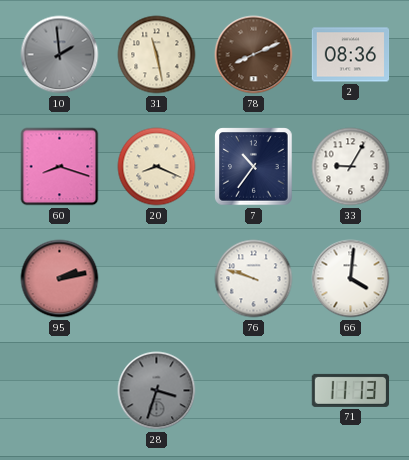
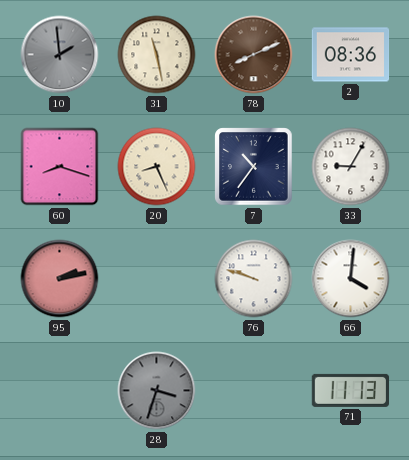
20: 8:19 -> 8:26
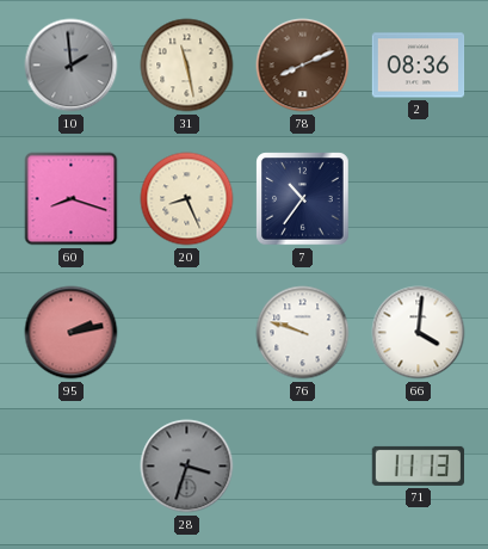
33: 9:05 -> none
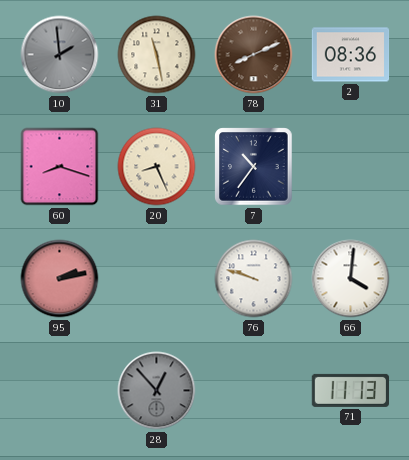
28: 3:33 -> 12:53
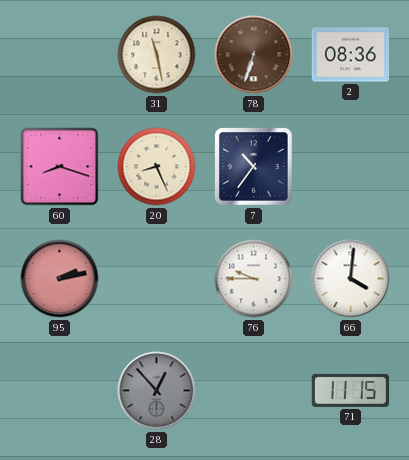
10: 1:59 -> none
78: 8:11 -> 6:33
76: 9:48 -> 9:45
71: 11:13 -> 11:15
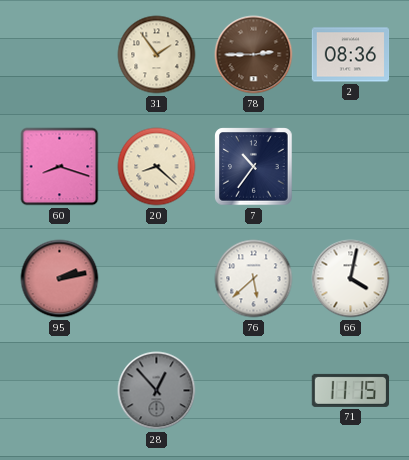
31: 11:28 -> 1:54
78: 6:33 -> 2:45
20: 8:26 -> 8:22
76: 9:45 -> 5:38
66: 4:01 -> 4:02
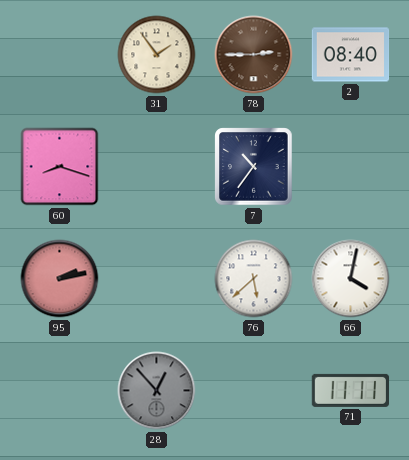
2: 08:36 -> 08:40
20: 8:22 -> none
71: 11:15 -> 11:11
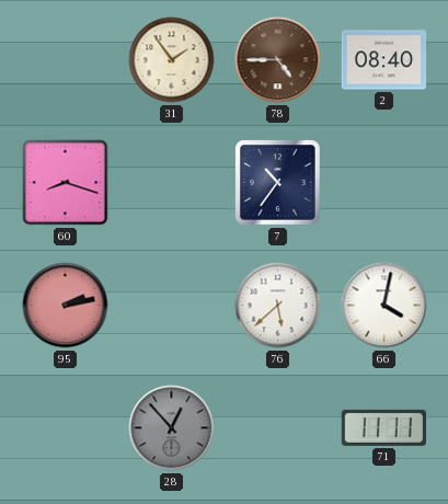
78: 2:45 -> 4:45
